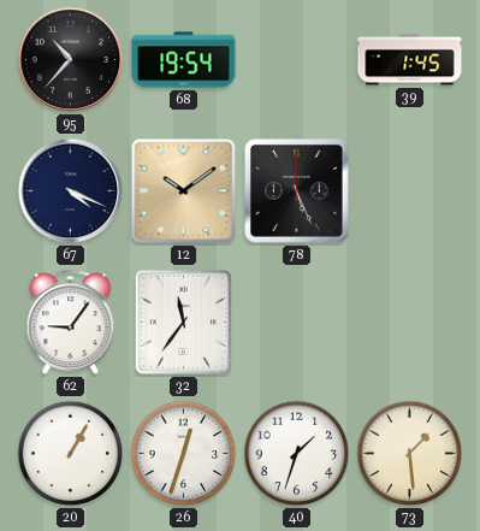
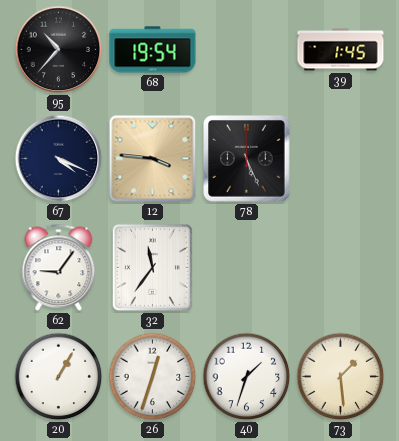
12: 10:09 -> 3:46
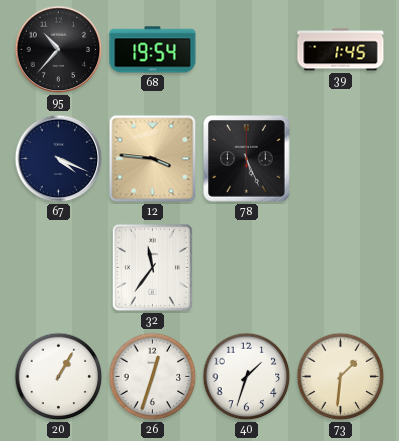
62: 9:06 -> none
73: 1:29 -> 1:31
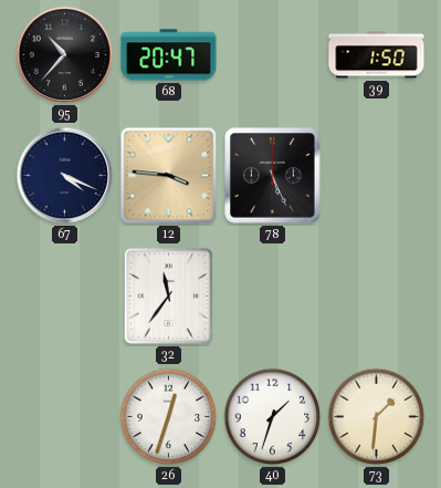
68: 19:54 -> 20:47
39: 1:45 -> 1:50
20: 1:05 -> none
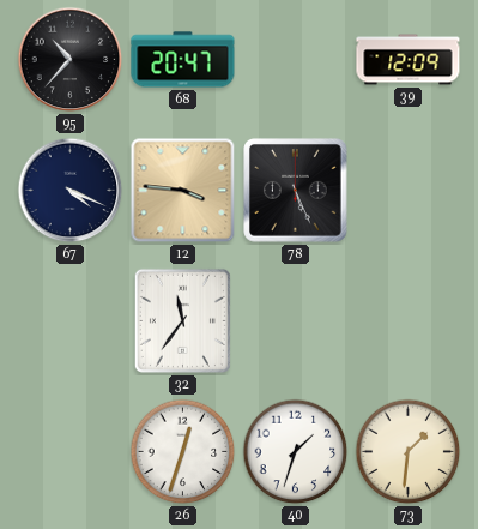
39: 1:50 -> 12:09
